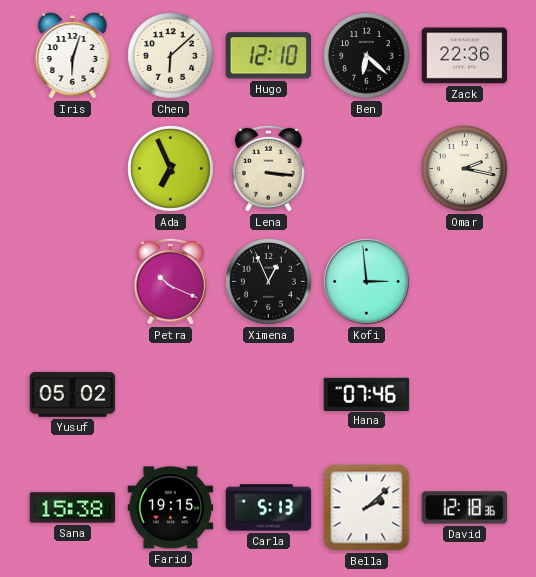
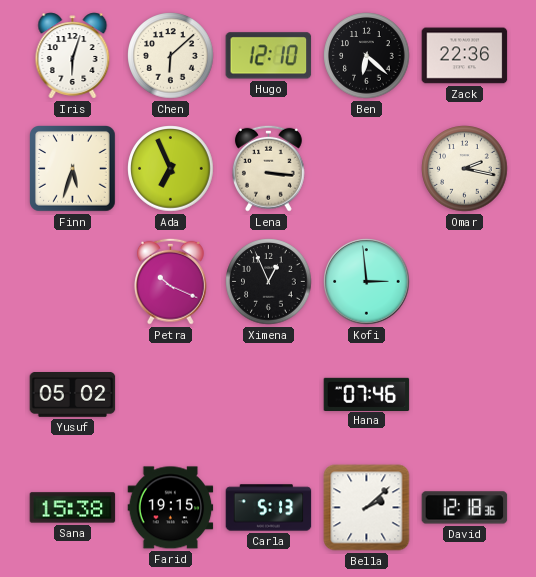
Finn: none -> 5:33
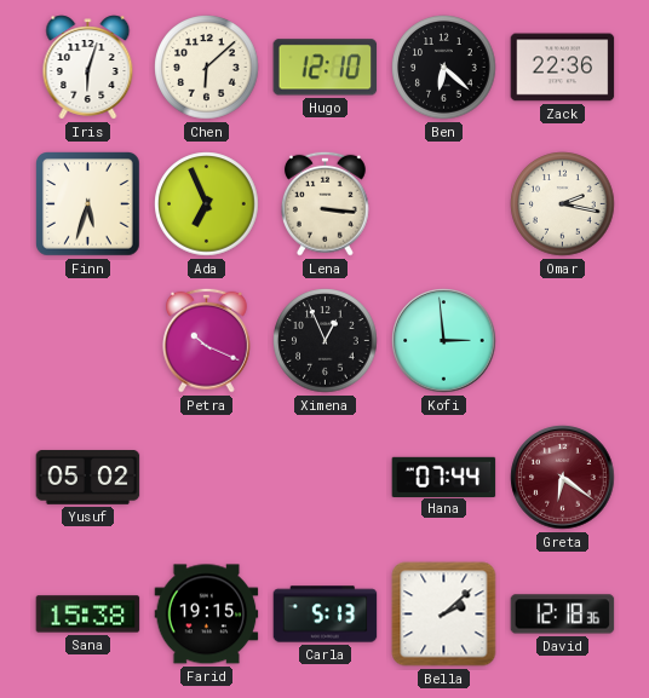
Hana: 07:46 -> 07:44
Greta: none -> 6:21
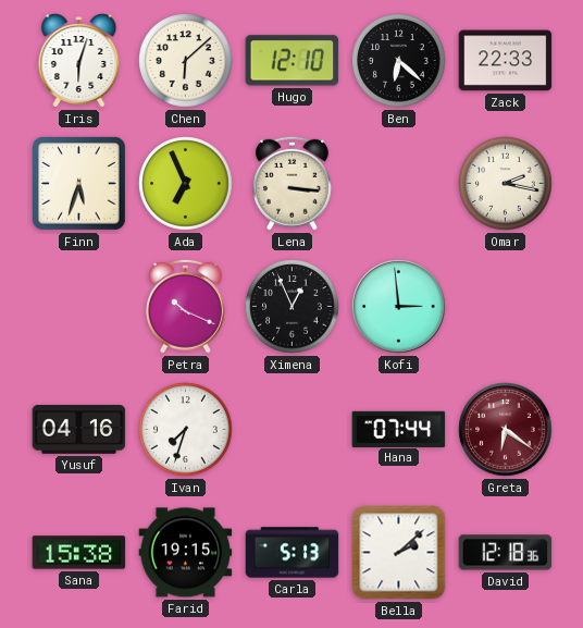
Zack: 22:36 -> 22:33
Yusuf: 05:02 -> 04:16
Ivan: none -> 7:33
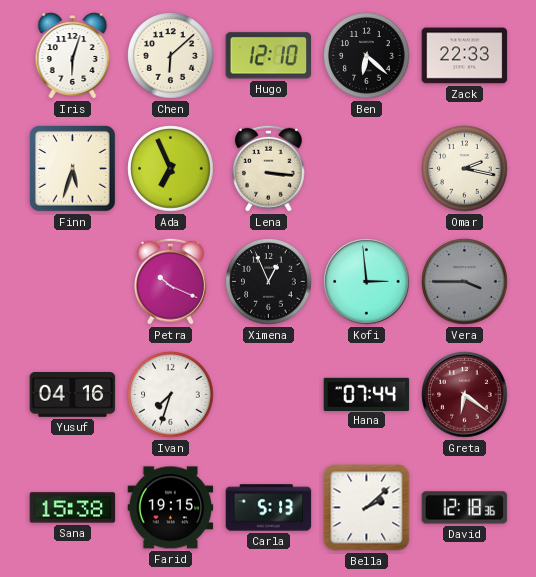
Vera: none -> 3:45
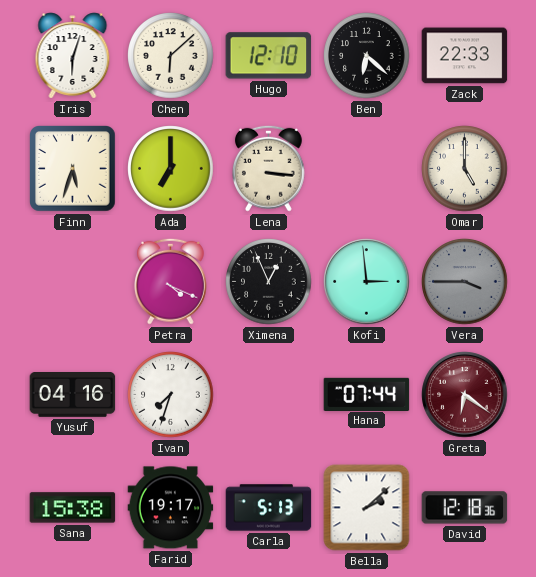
Ada: 6:56 -> 7:00
Omar: 2:17 -> 5:00
Petra: 10:19 -> 4:19
Farid: 19:15 -> 19:17
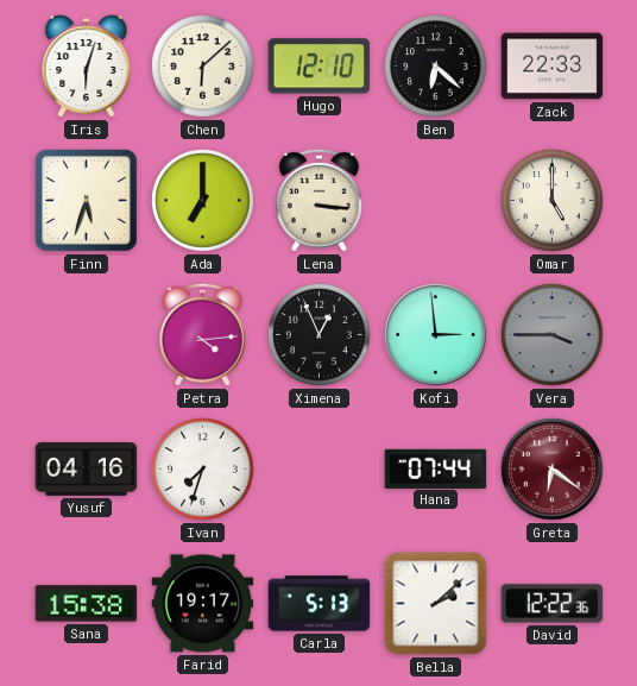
Petra: 4:19 -> 4:14
David: 12:18 -> 12:22
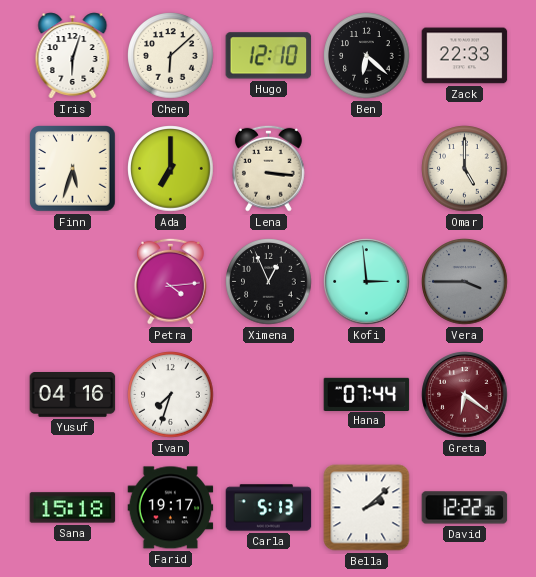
Sana: 15:38 -> 15:18
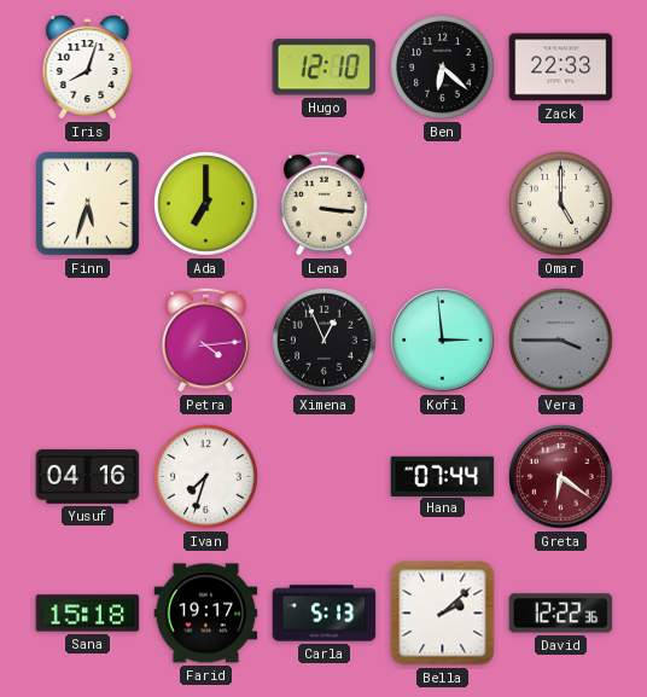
Iris: 6:03 -> 8:03
Chen: 6:08 -> none
